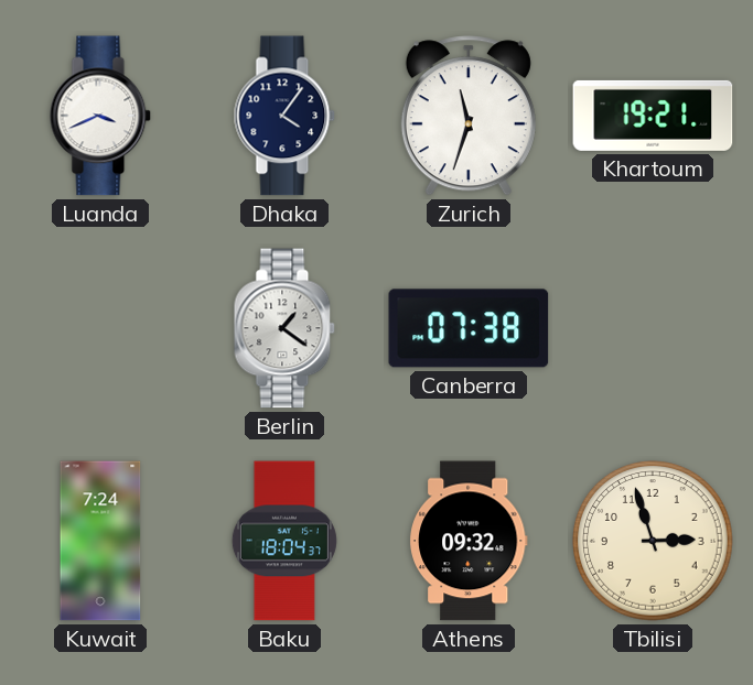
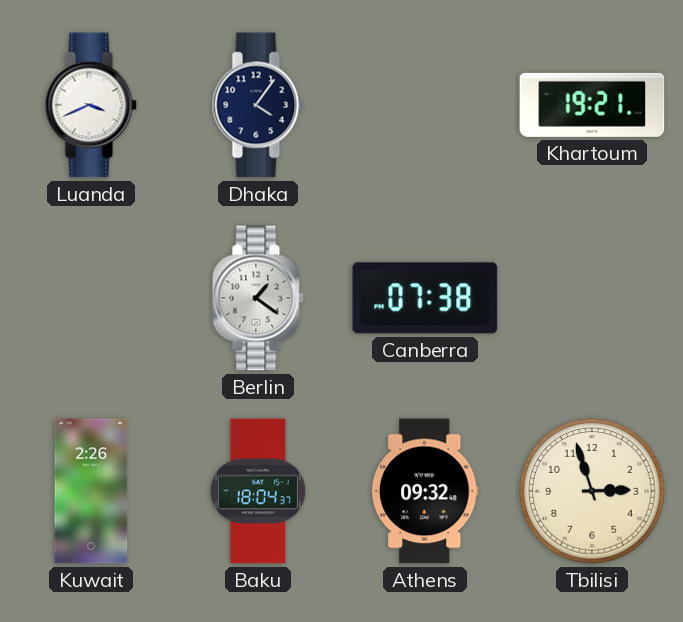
Zurich: 11:33 -> none
Kuwait: 7:24 -> 2:26
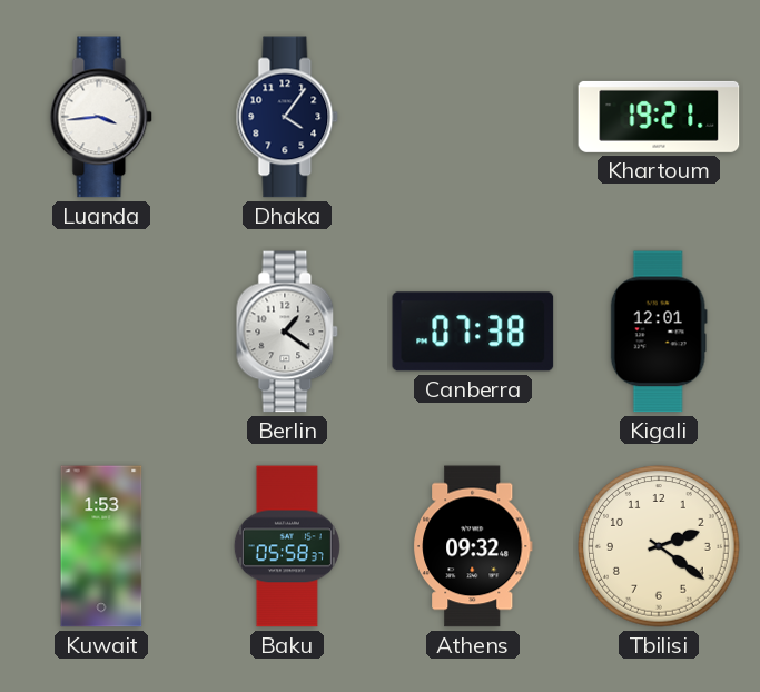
Luanda: 3:41 -> 3:44
Kigali: none -> 12:01
Kuwait: 2:26 -> 1:53
Baku: 18:04 -> 05:58
Tbilisi: 2:57 -> 2:21
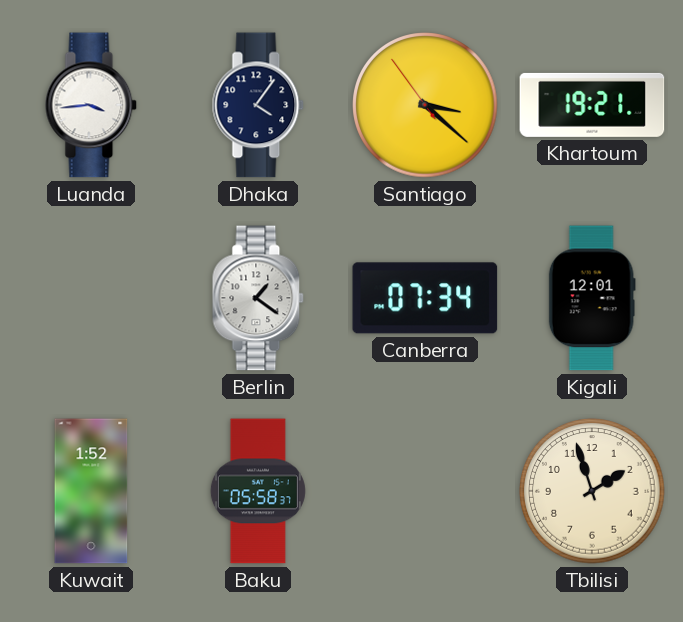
Santiago: none -> 3:21
Canberra: 07:38 -> 07:34
Kuwait: 1:53 -> 1:52
Athens: 09:32 -> none
Tbilisi: 2:21 -> 1:57
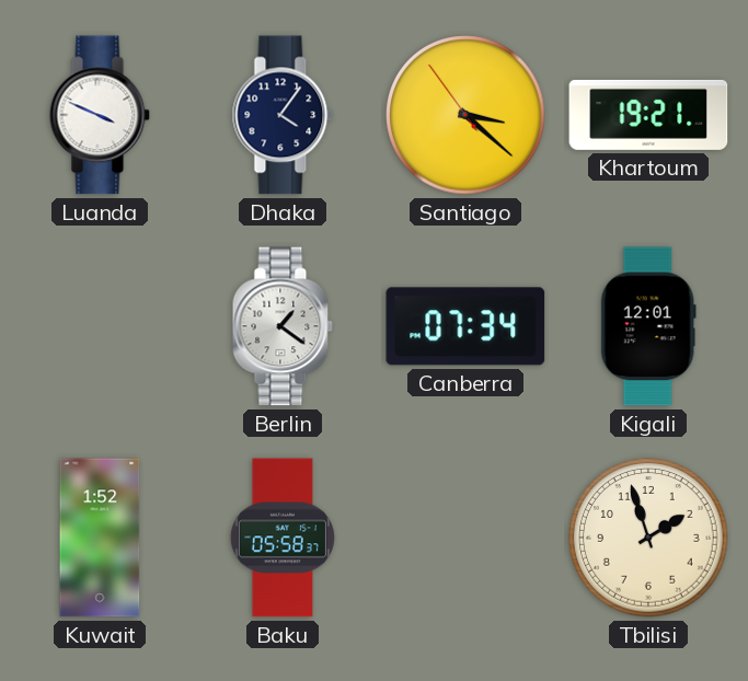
Luanda: 3:44 -> 3:49
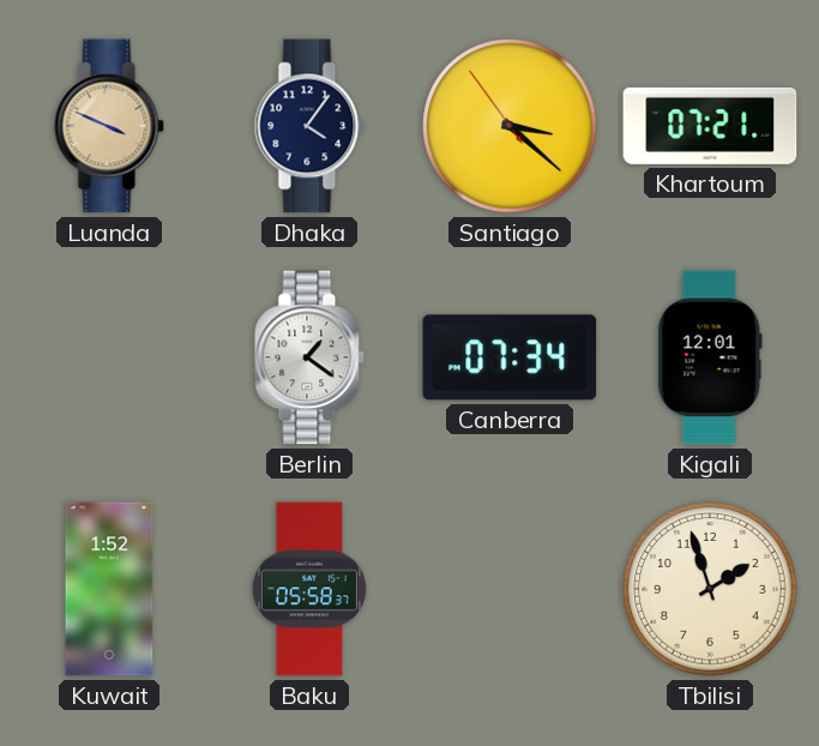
Luanda dial: white -> champagne
Khartoum: 19:21 -> 07:21
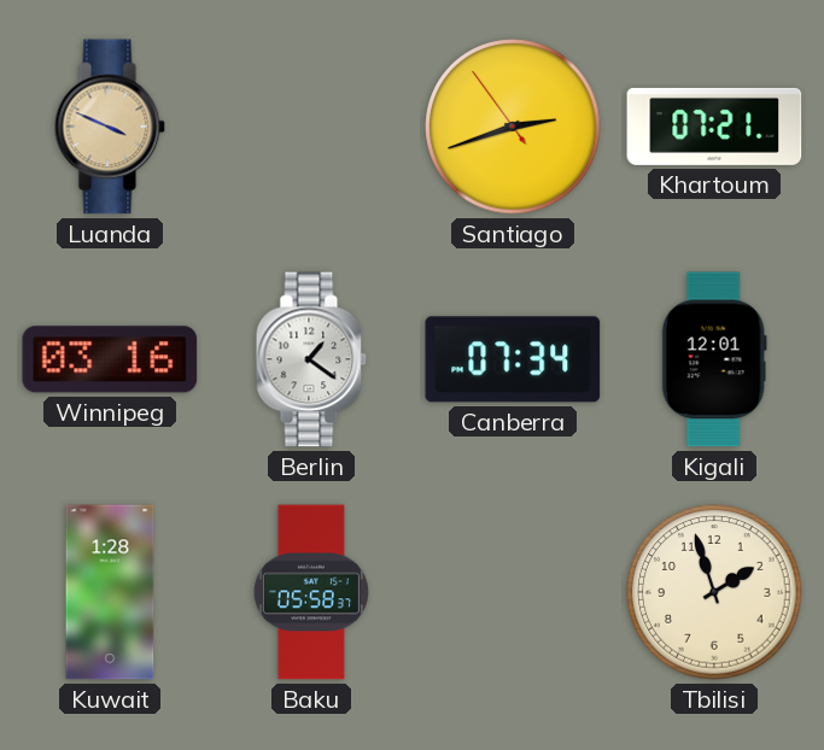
Dhaka: 4:06 -> none
Santiago: 3:21 -> 2:41
Winnipeg: none -> 03:16
Kuwait: 1:52 -> 1:28
